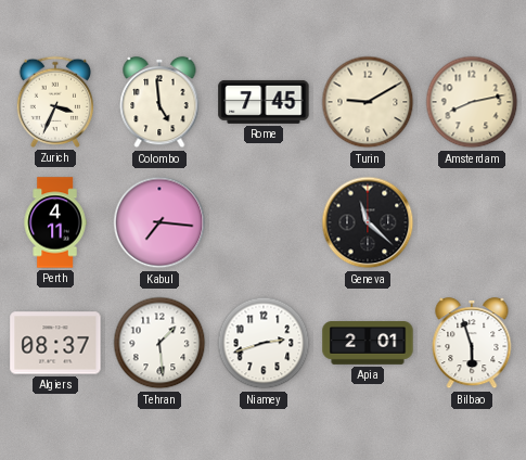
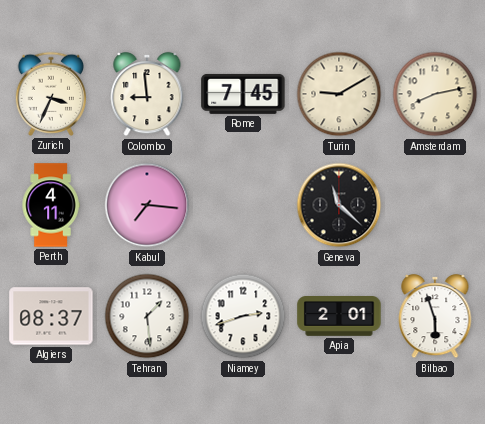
Colombo: 4:59 -> 8:59
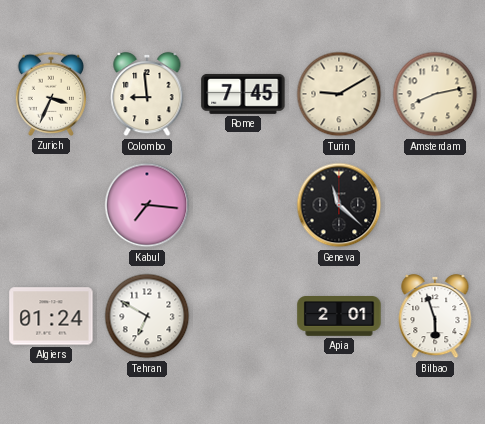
Perth: 4:11 -> none
Algiers: 08:37 -> 01:24
Tehran: 1:29 -> 6:50
Niamey: 2:42 -> none
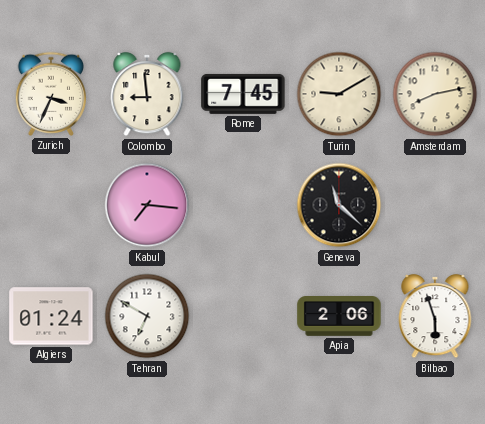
Apia: 2:01 -> 2:06
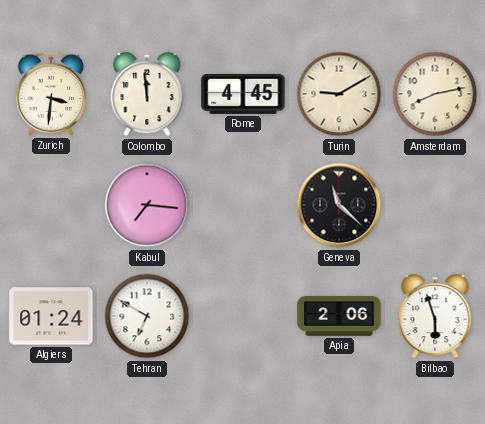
Zurich: 3:34 -> 3:31
Colombo: 8:59 -> 11:59
Rome: 7:45 -> 4:45
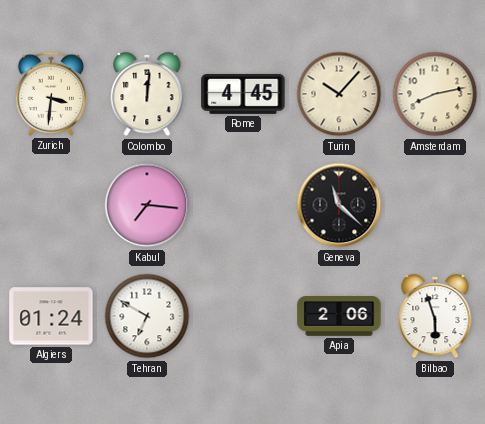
Colombo: 11:59 -> 12:01
Turin: 9:10 -> 10:07
